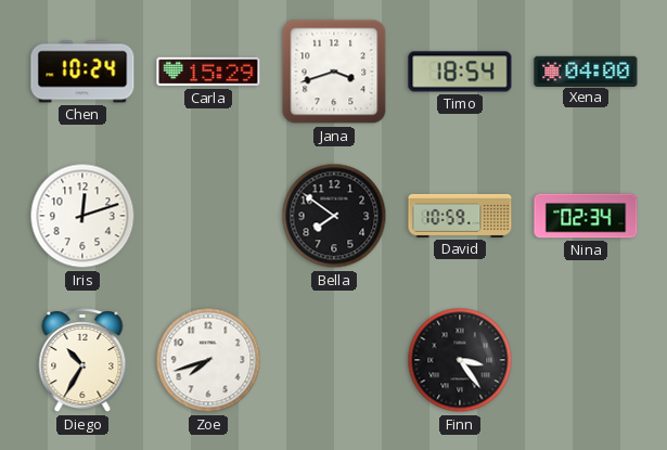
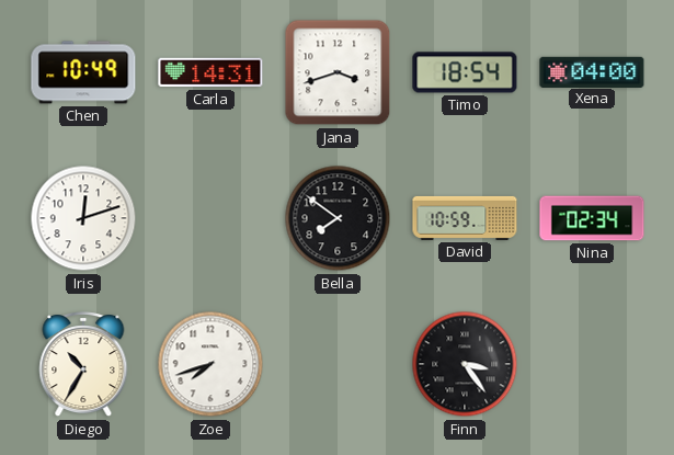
Chen: 10:24 -> 10:49
Carla: 15:29 -> 14:31
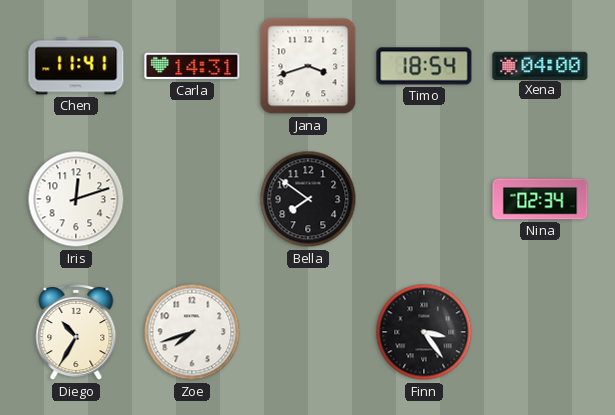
Chen: 10:49 -> 11:41
David: 10:59 -> none
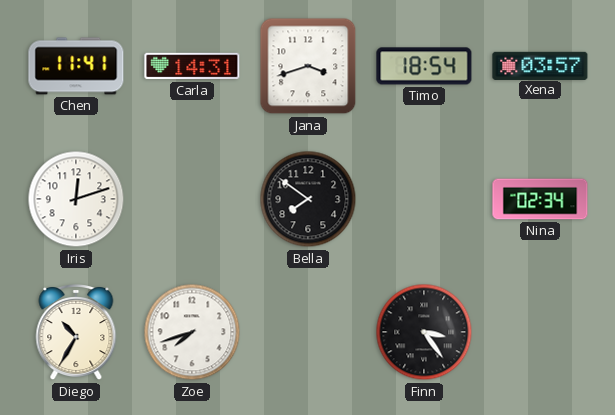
Xena: 04:00 -> 03:57
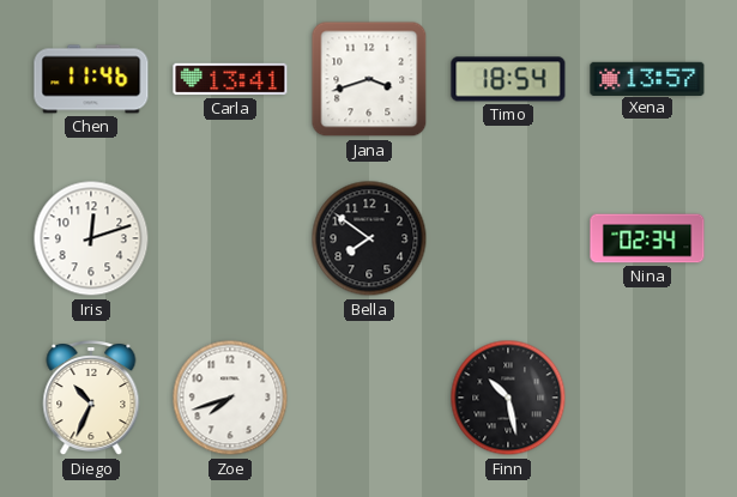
Chen: 11:41 -> 11:46
Carla: 14:31 -> 13:41
Xena: 03:57 -> 13:57
Diego: 10:35 -> 10:34
Finn: 3:24 -> 10:28
